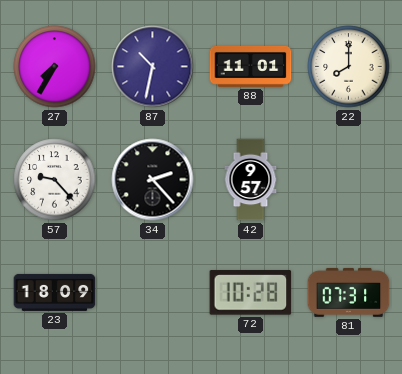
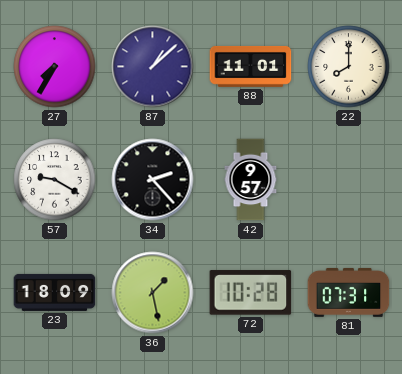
87: 10:32 -> 1:08
57: 9:23 -> 9:20
36: none -> 1:28
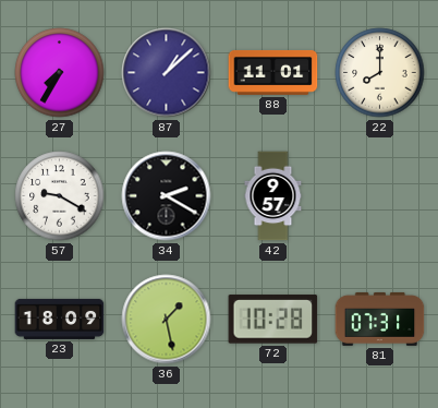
34: 2:23 -> 2:20
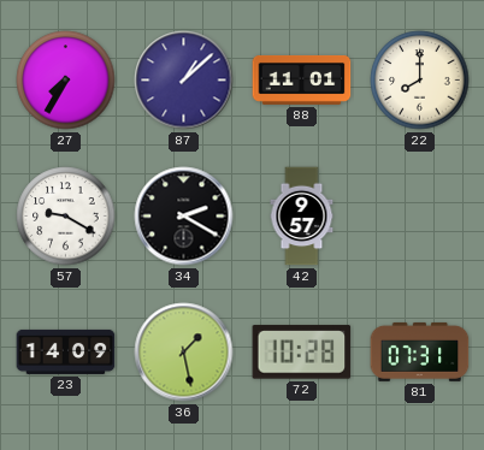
23: 18:09 -> 14:09
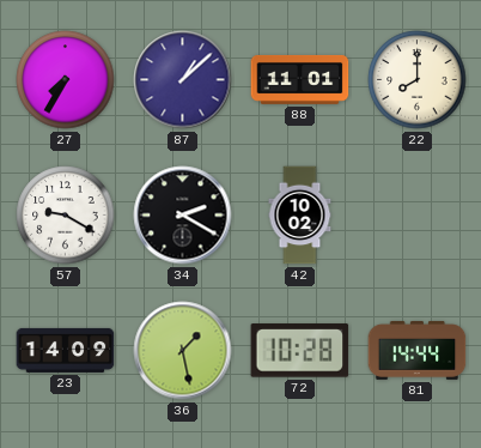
42: 9:57 -> 10:02
81: 07:31 -> 14:44
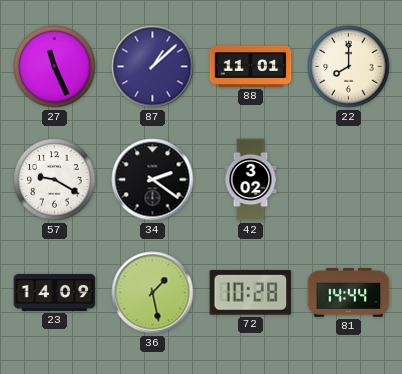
27: 7:35 -> 11:26
34: 2:20 -> 2:21
42: 10:02 -> 3:02
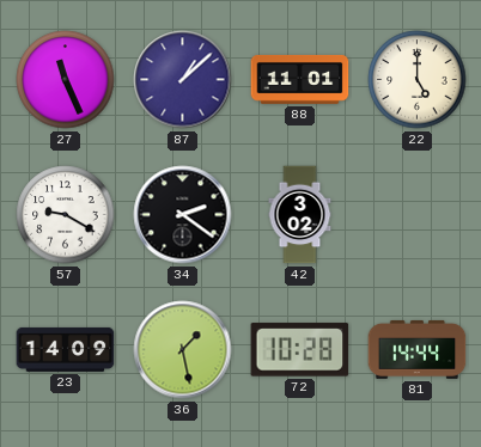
22: 8:00 -> 5:00
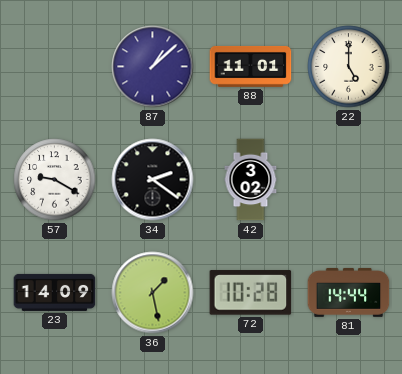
27: 11:26 -> none
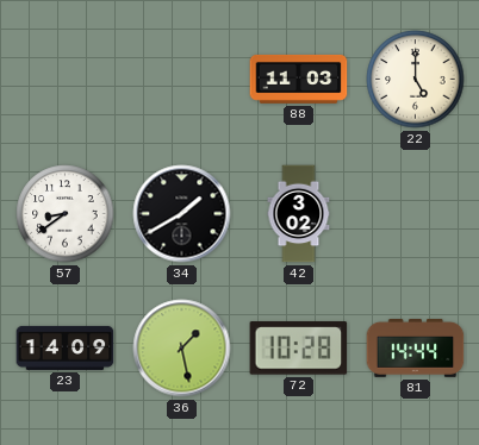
87: 1:08 -> none
88: 11:01 -> 11:03
57: 9:20 -> 8:39
34: 2:21 -> 1:40
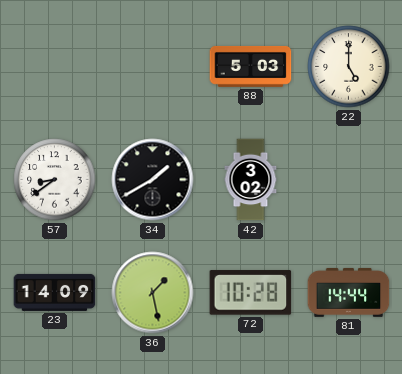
88: 11:03 -> 5:03
